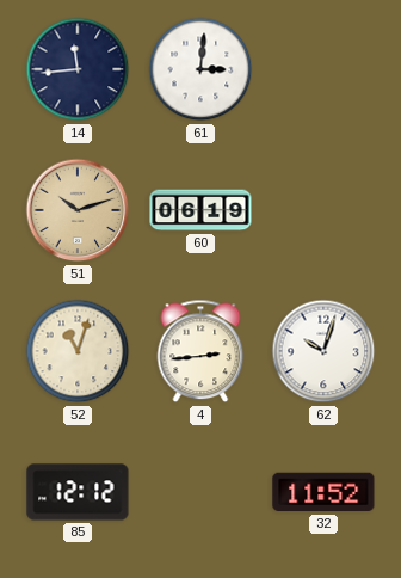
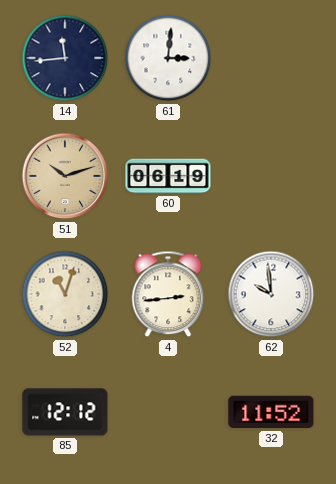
62: 10:03 -> 9:59
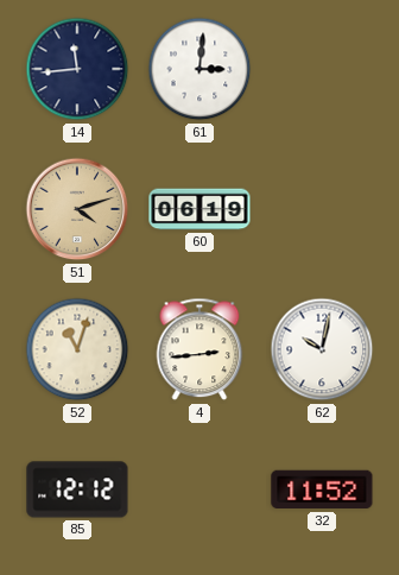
51: 10:12 -> 4:12
62: 9:59 -> 10:02
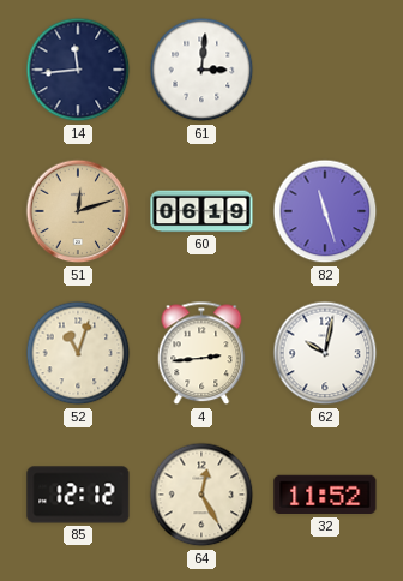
51: 4:12 -> 12:12
82: none -> 11:27
64: none -> 12:25
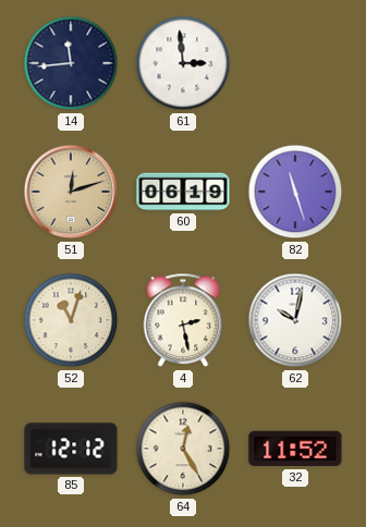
61: 3:01 -> 2:59
4: 2:44 -> 2:28
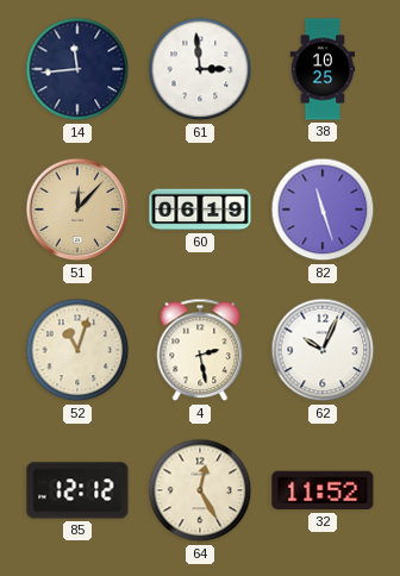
38: none -> 10:25
51: 12:12 -> 12:07
62: 10:02 -> 10:04
